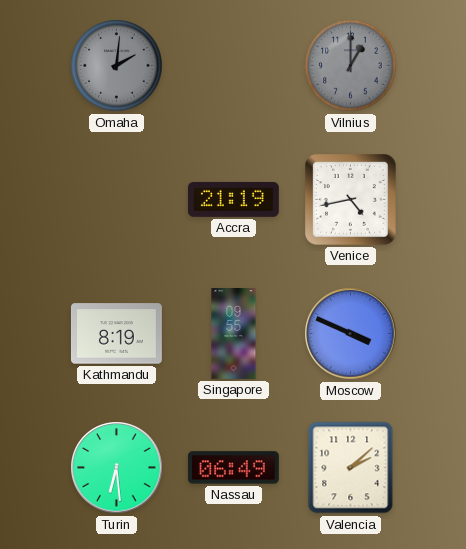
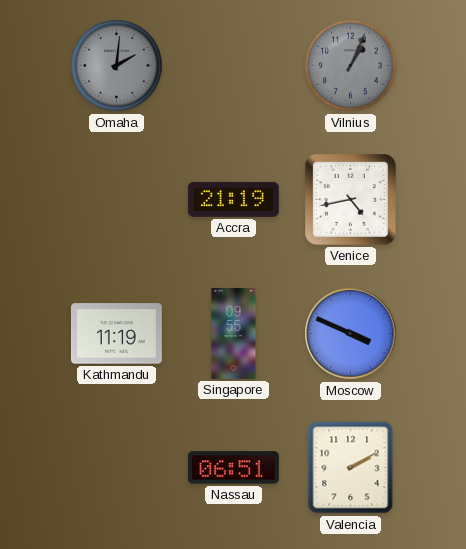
Vilnius: 1:00 -> 1:04
Kathmandu: 8:19 -> 11:19
Turin: 6:29 -> none
Nassau: 06:49 -> 06:51
Valencia: 2:08 -> 2:10
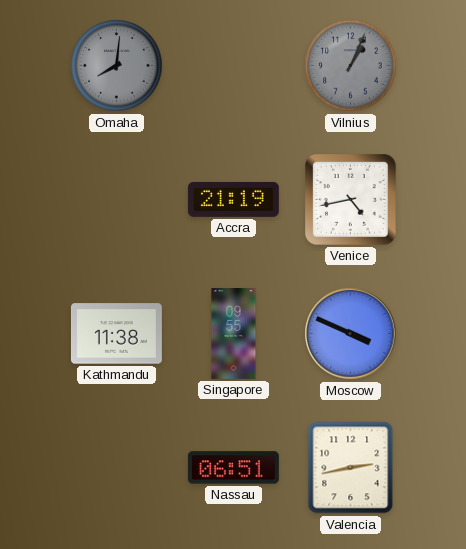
Omaha: 2:01 -> 8:01
Kathmandu: 11:19 -> 11:38
Valencia: 2:10 -> 2:43
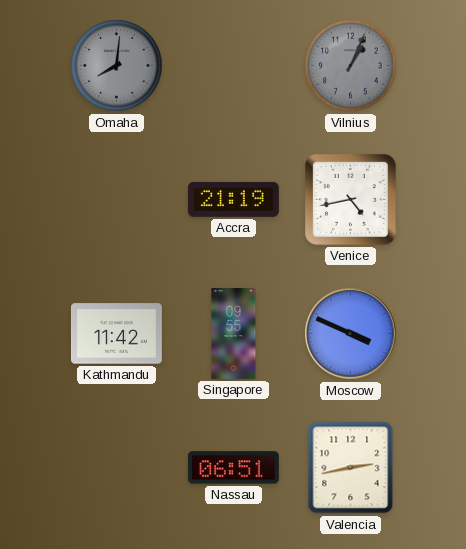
Kathmandu: 11:38 -> 11:42
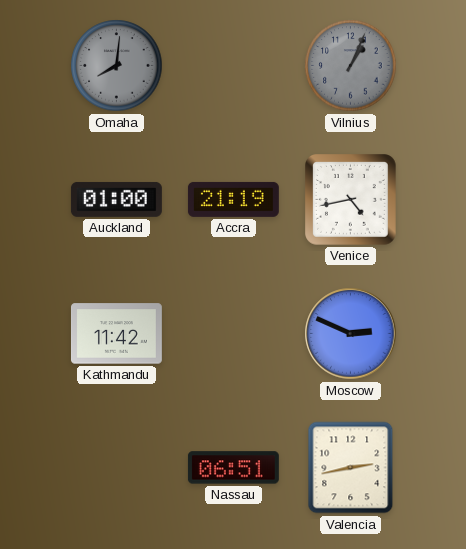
Auckland: none -> 01:00
Singapore: 09:55 -> none
Moscow: 3:49 -> 2:49
